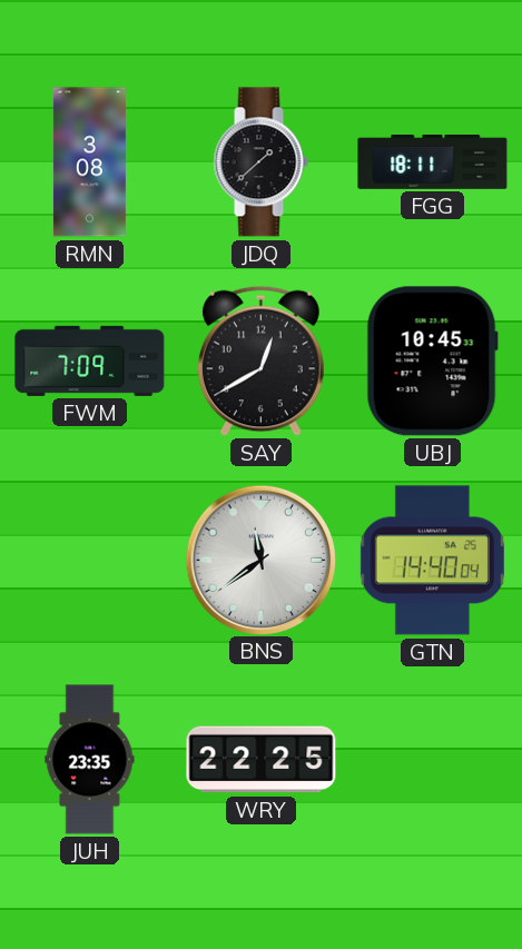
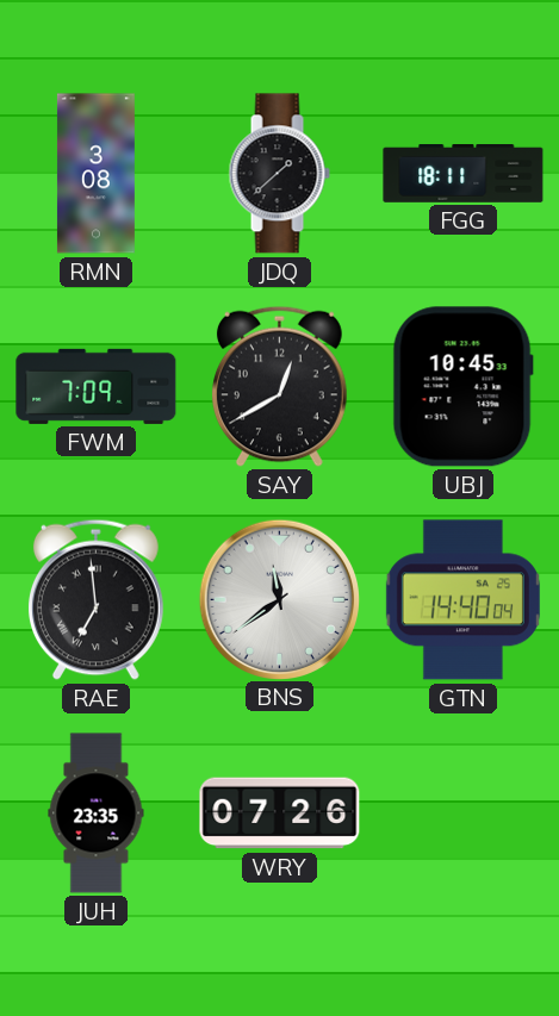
RAE: none -> 6:59
WRY: 22:25 -> 07:26
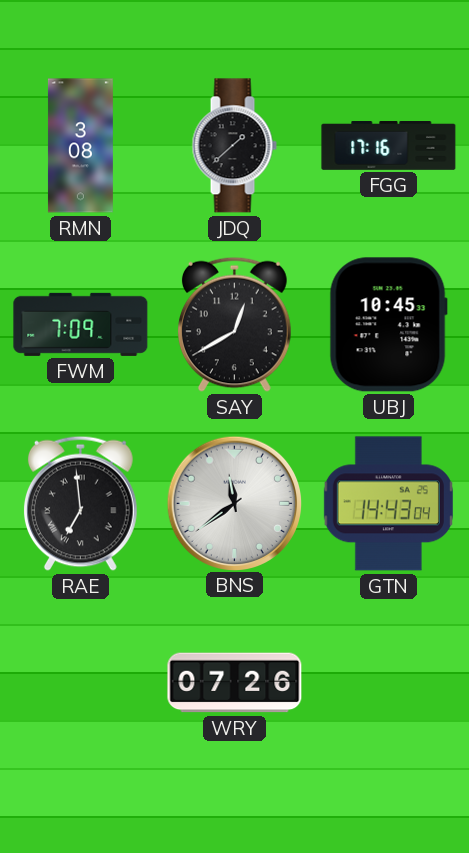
FGG: 18:11 -> 17:16
GTN: 14:40 -> 14:43
JUH: 23:35 -> none
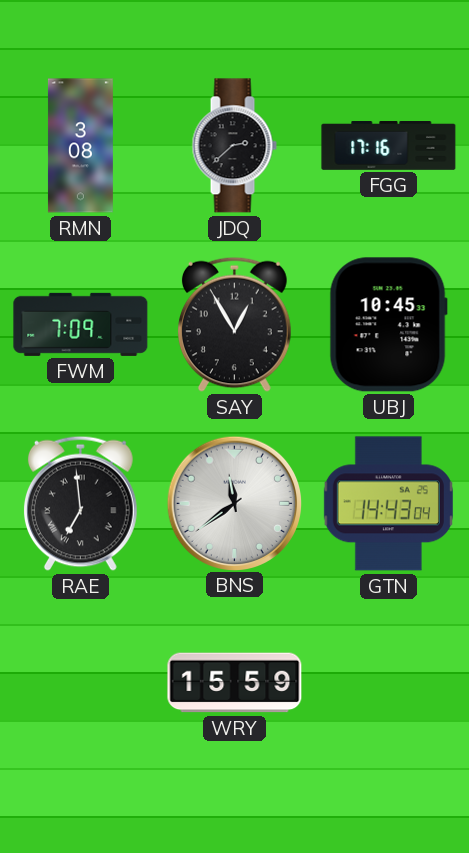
JDQ: 1:38 -> 2:38
SAY: 12:40 -> 12:55
WRY: 07:26 -> 15:59
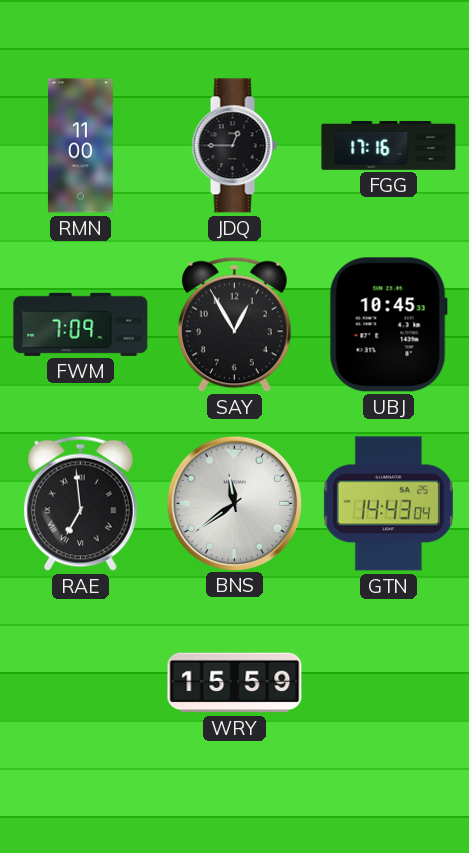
RMN: 3:08 -> 11:00
JDQ: 2:38 -> 12:45
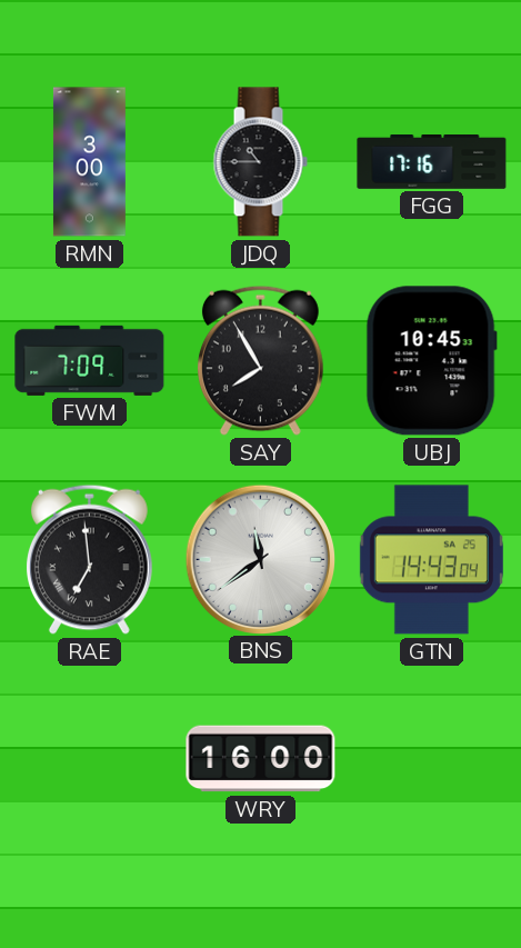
RMN: 11:00 -> 3:00
JDQ: 12:45 -> 10:45
SAY: 12:55 -> 7:55
WRY: 15:59 -> 16:00
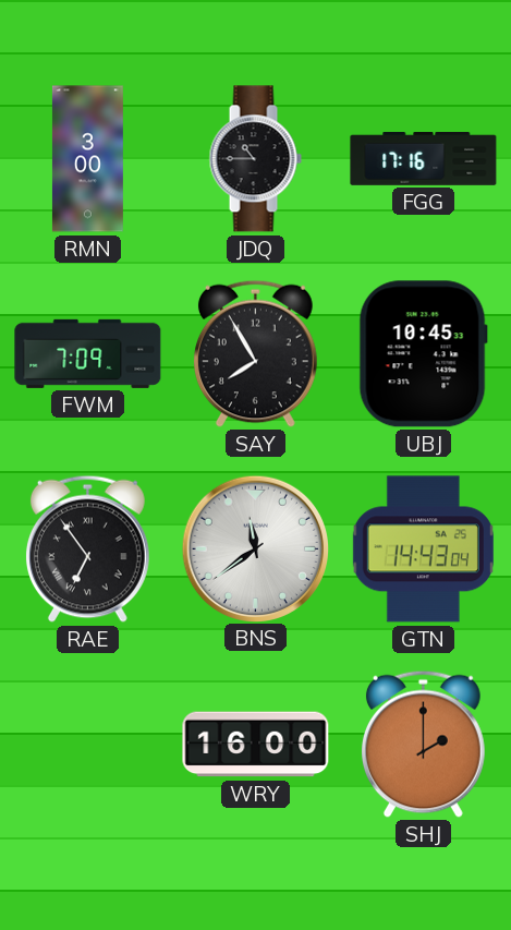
RAE: 6:59 -> 6:54
SHJ: none -> 2:00
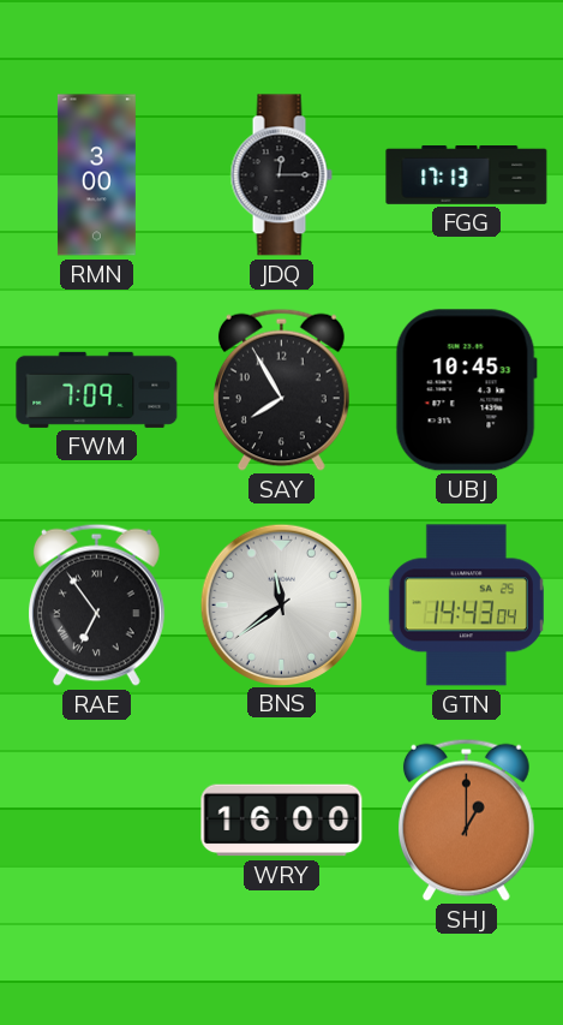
JDQ: 10:45 -> 12:15
FGG: 17:16 -> 17:13
SHJ: 2:00 -> 1:00
